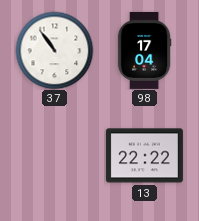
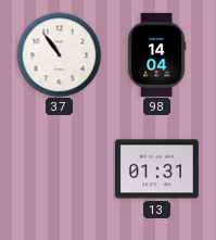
98: 17:04 -> 14:04
13: 22:22 -> 01:31
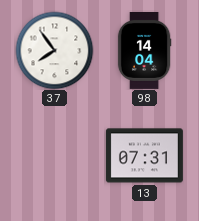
37: 10:54 -> 7:54
13: 01:31 -> 07:31
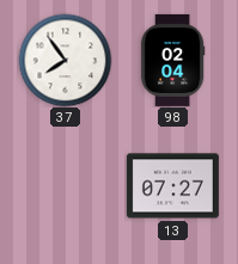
98: 14:04 -> 02:04
13: 07:31 -> 07:27
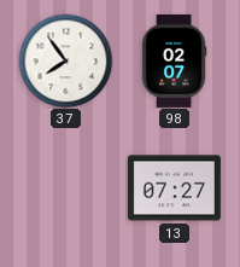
98: 02:04 -> 02:07
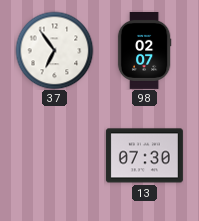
37: 7:54 -> 6:54
13: 07:27 -> 07:30
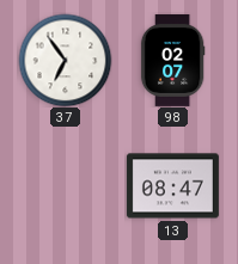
13: 07:30 -> 08:47
